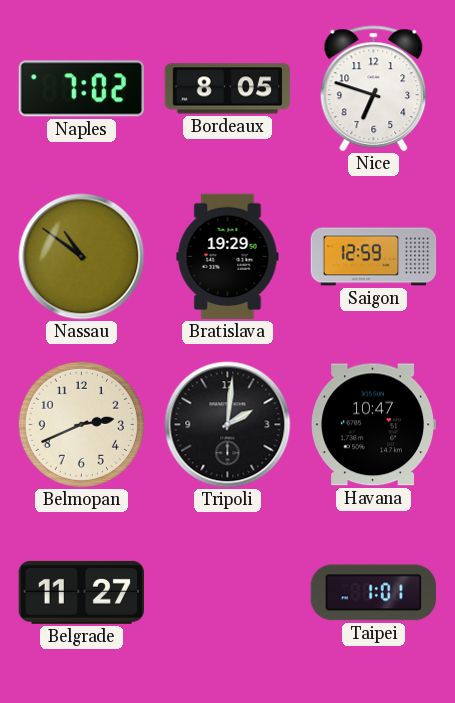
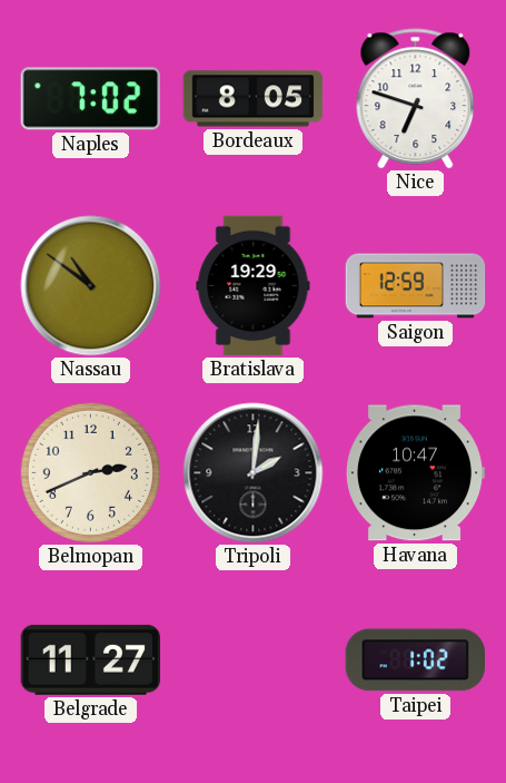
Taipei: 1:01 -> 1:02
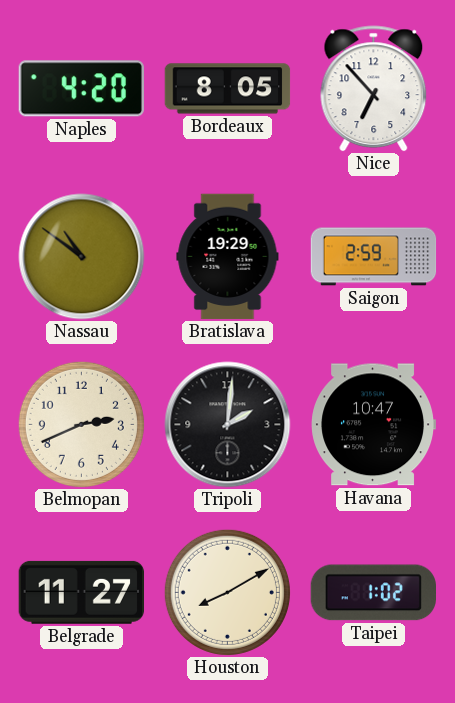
Naples: 7:02 -> 4:20
Nice: 6:48 -> 6:53
Saigon: 12:59 -> 2:59
Houston: none -> 8:10
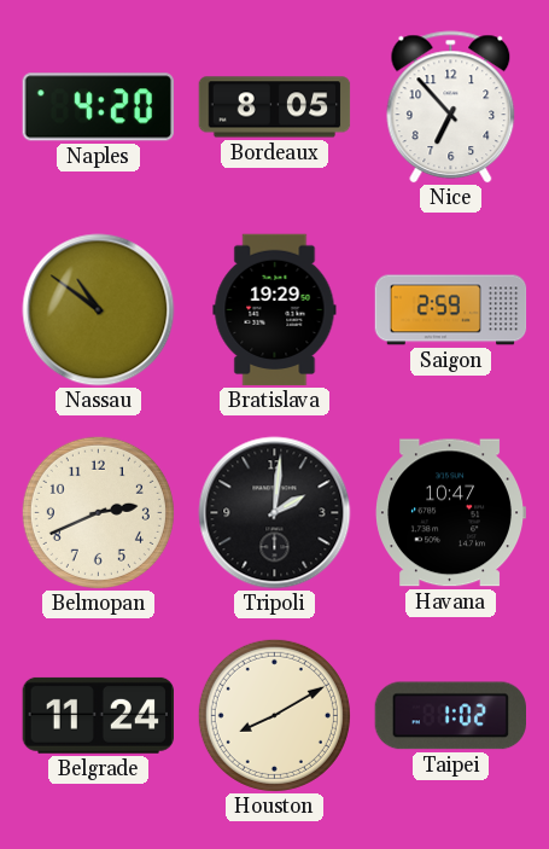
Belgrade: 11:27 -> 11:24
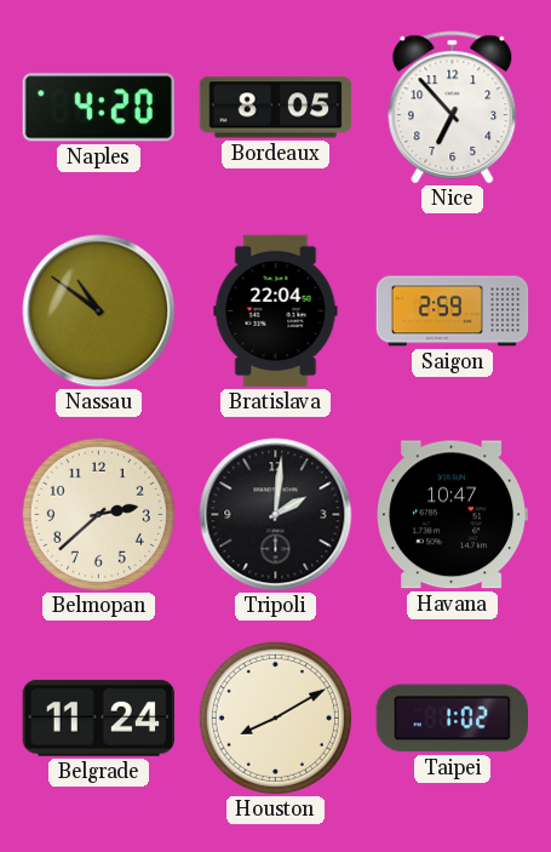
Bratislava: 19:29 -> 22:04
Belmopan: 2:41 -> 2:38
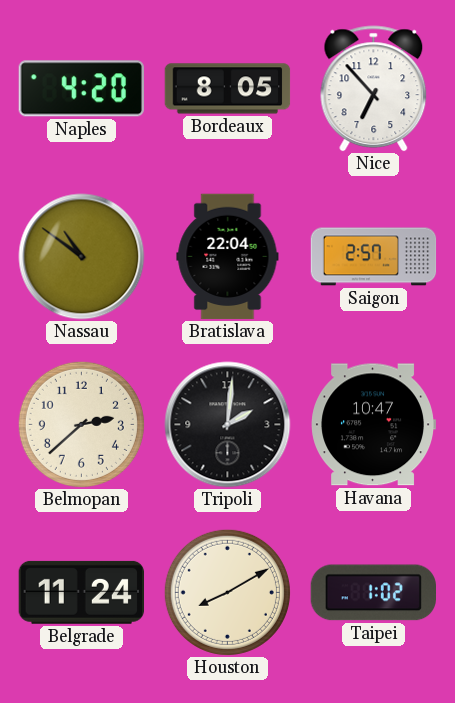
Saigon: 2:59 -> 2:57
